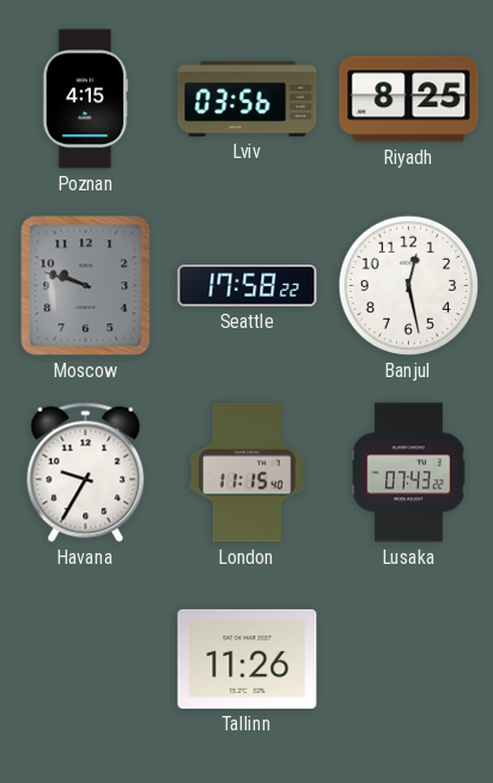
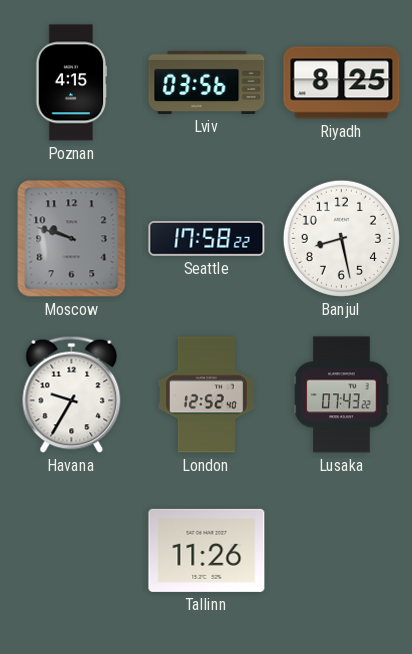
Banjul: 12:28 -> 8:28
London: 11:15 -> 12:52
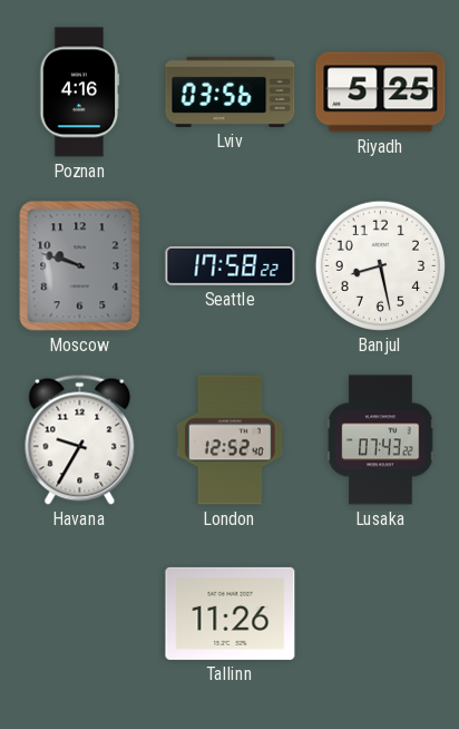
Poznan: 4:15 -> 4:16
Riyadh: 8:25 -> 5:25
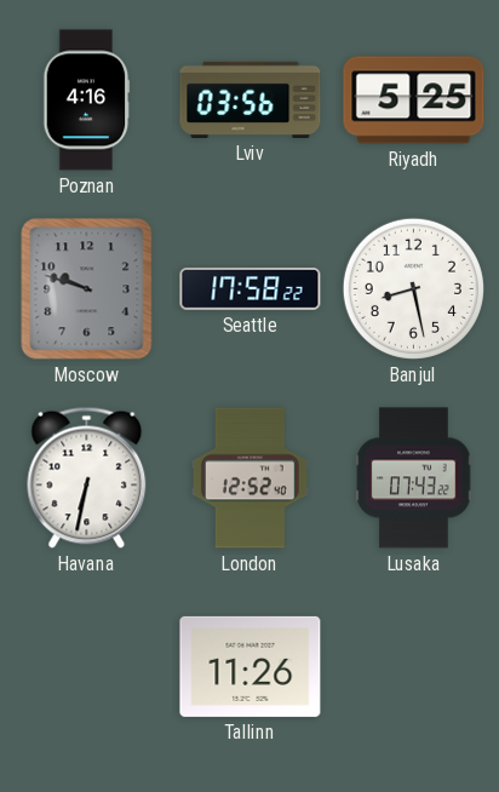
Havana: 9:35 -> 6:32
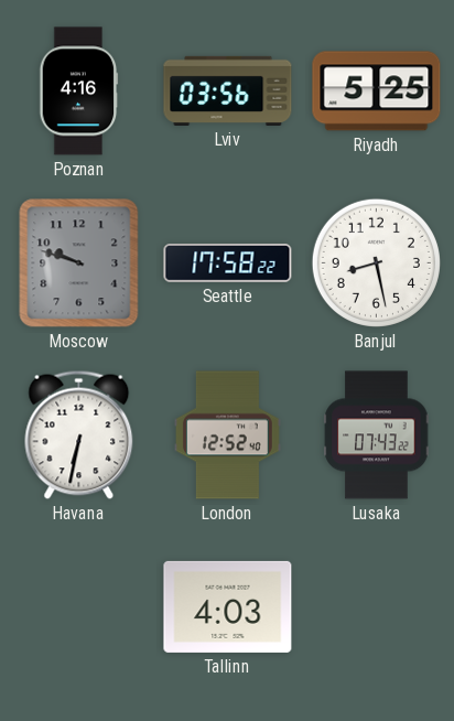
Tallinn: 11:26 -> 4:03
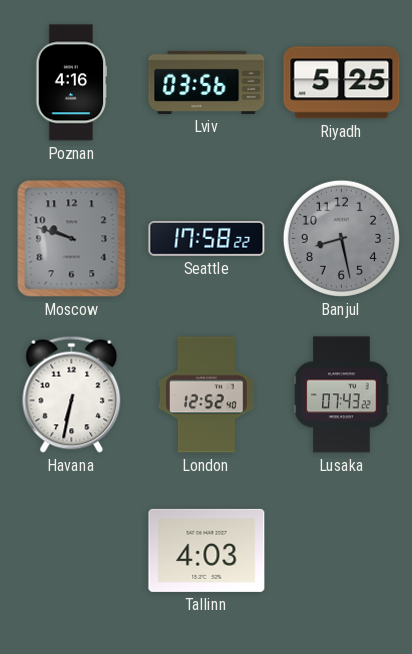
Banjul dial: white -> grey
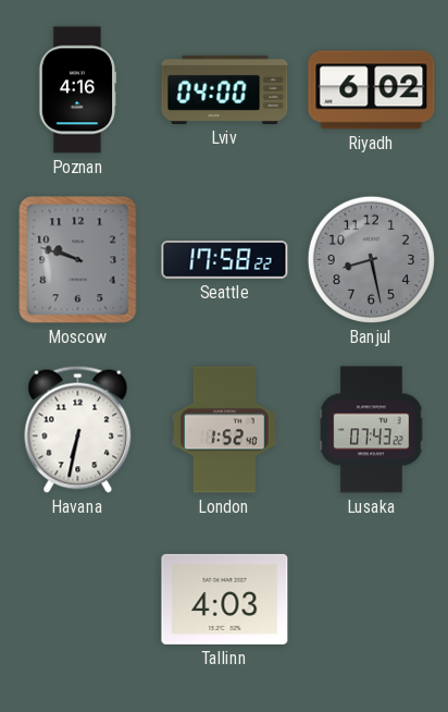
Lviv: 03:56 -> 04:00
Riyadh: 5:25 -> 6:02
London: 12:52 -> 1:52
